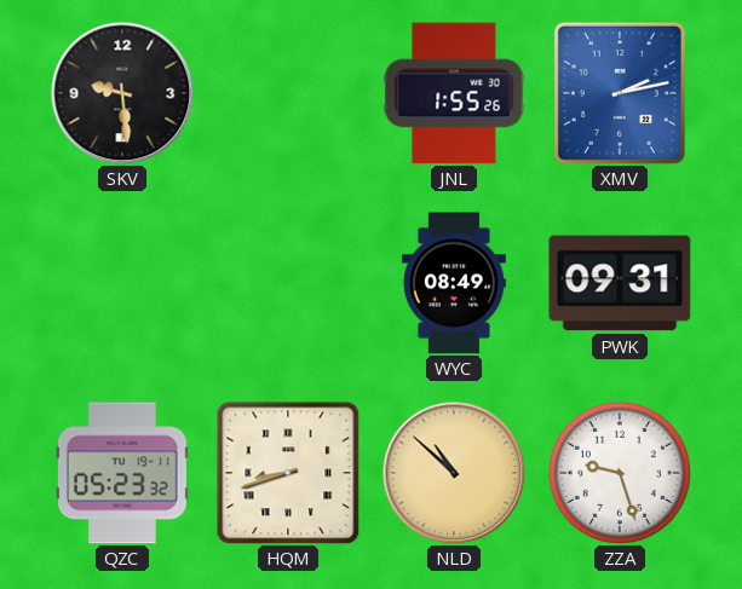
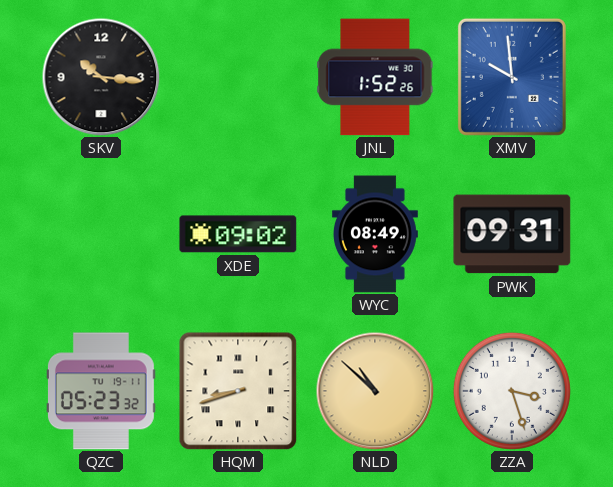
SKV: 9:29 -> 10:16
JNL: 1:55 -> 1:52
XMV: 2:13 -> 9:59
XDE: none -> 09:02
ZZA: 9:27 -> 3:27
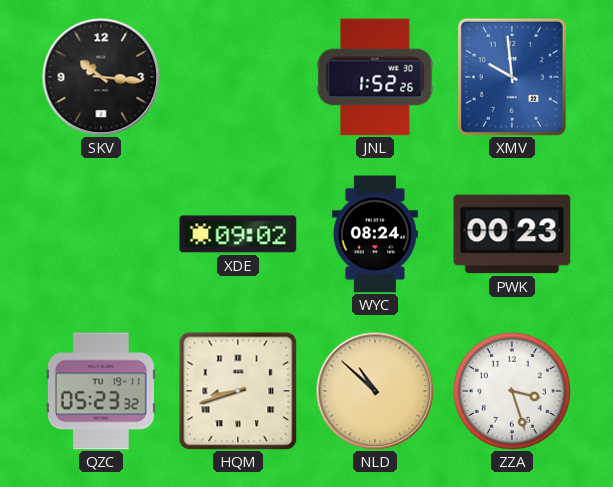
WYC: 08:49 -> 08:24
PWK: 09:31 -> 00:23
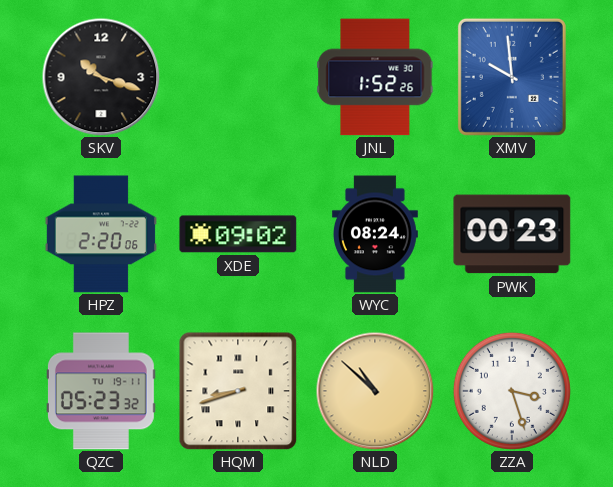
SKV: 10:16 -> 10:18
HPZ: none -> 2:20
